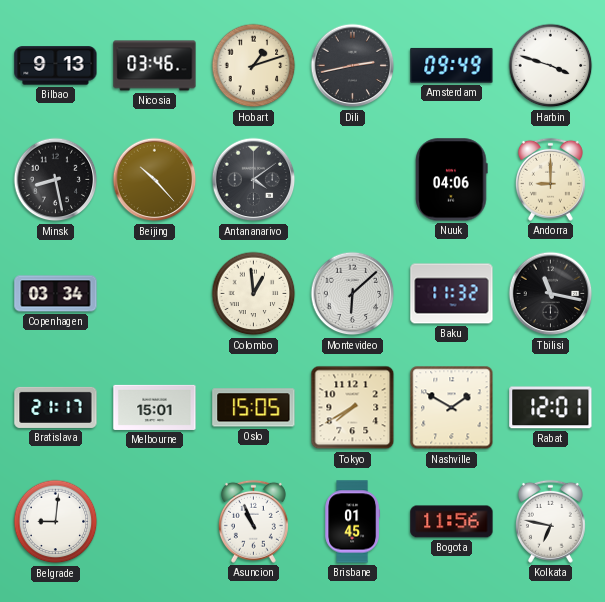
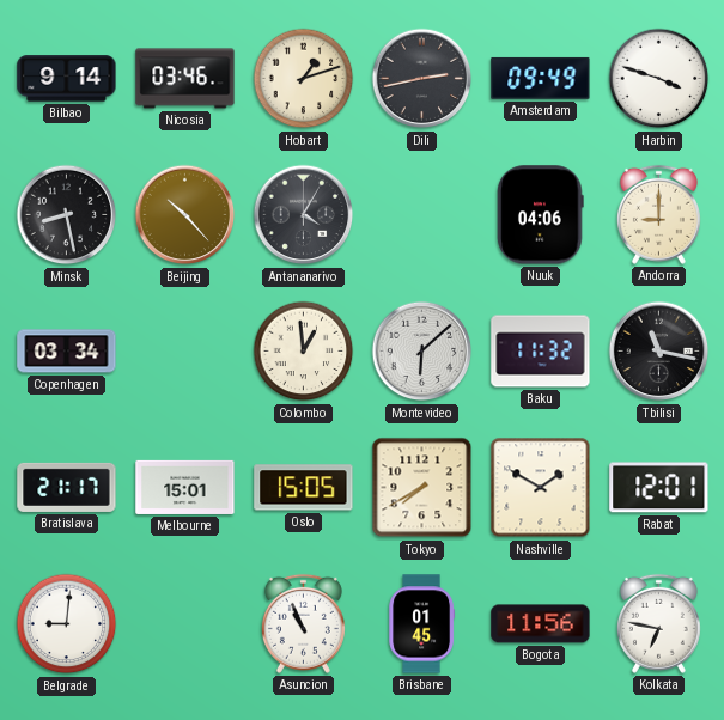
Bilbao: 9:13 -> 9:14
Antananarivo: 4:09 -> 4:05
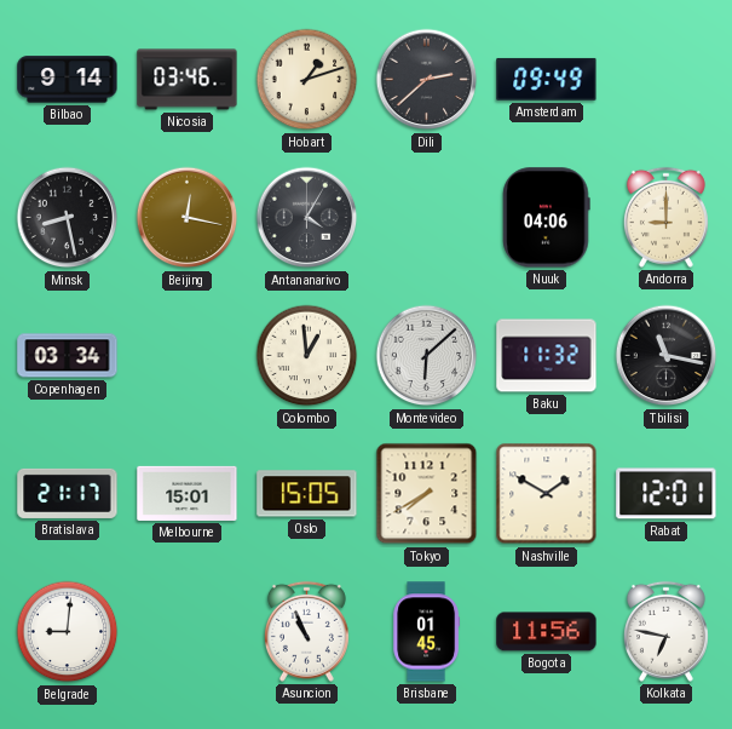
Dili: 2:43 -> 2:38
Harbin: 3:48 -> none
Beijing: 10:23 -> 12:17
